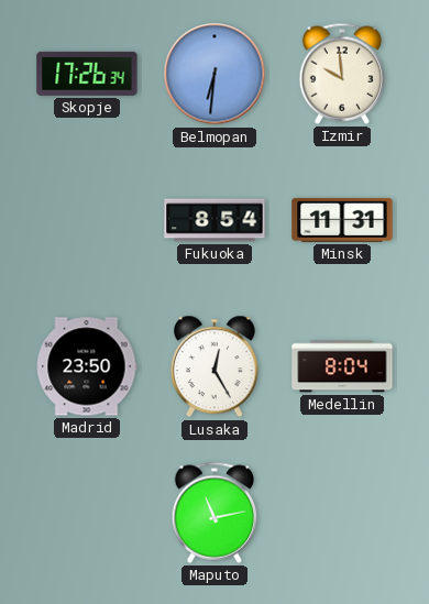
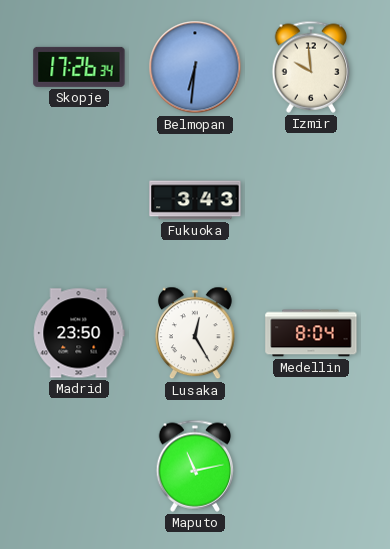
Fukuoka: 8:54 -> 3:43
Minsk: 11:31 -> none
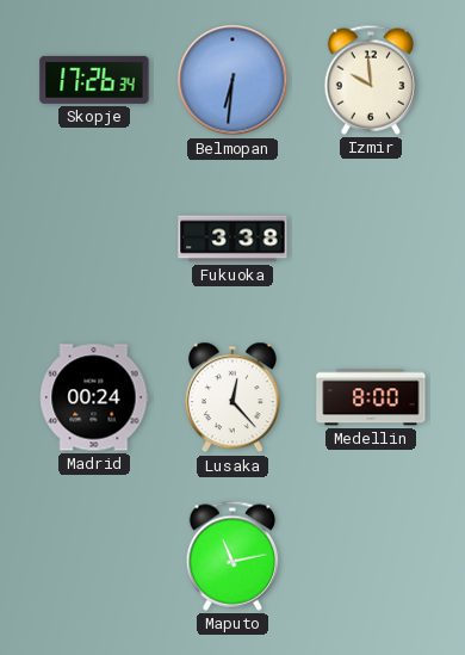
Fukuoka: 3:43 -> 3:38
Madrid: 23:50 -> 00:24
Lusaka: 12:25 -> 12:23
Medellin: 8:04 -> 8:00
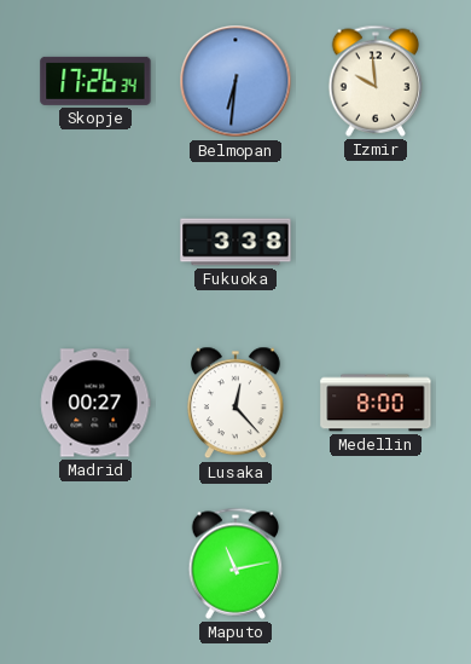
Madrid: 00:24 -> 00:27
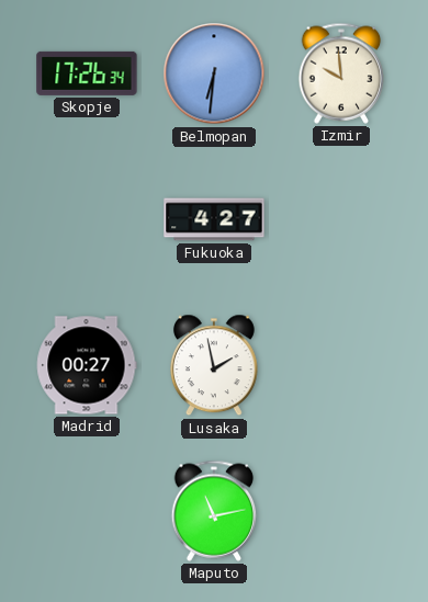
Fukuoka: 3:38 -> 4:27
Lusaka: 12:23 -> 1:58
Medellin: 8:00 -> none
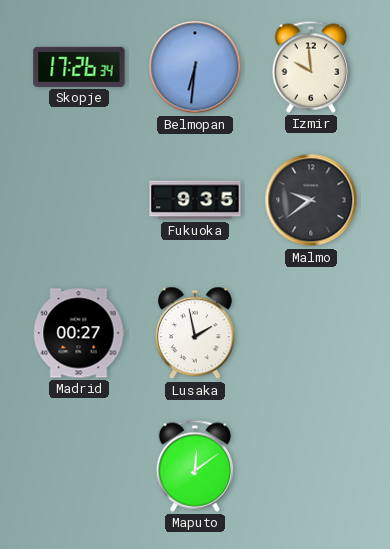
Fukuoka: 4:27 -> 9:35
Malmo: none -> 9:39
Maputo: 11:13 -> 12:09
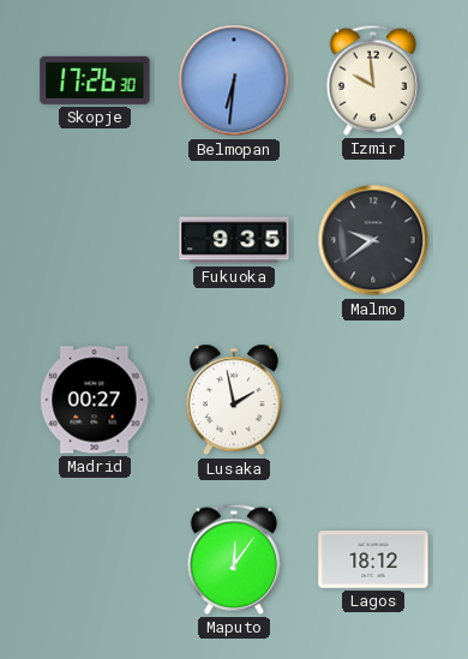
Skopje: 17:26:34 -> 17:26:30
Maputo: 12:09 -> 12:06
Lagos: none -> 18:12
